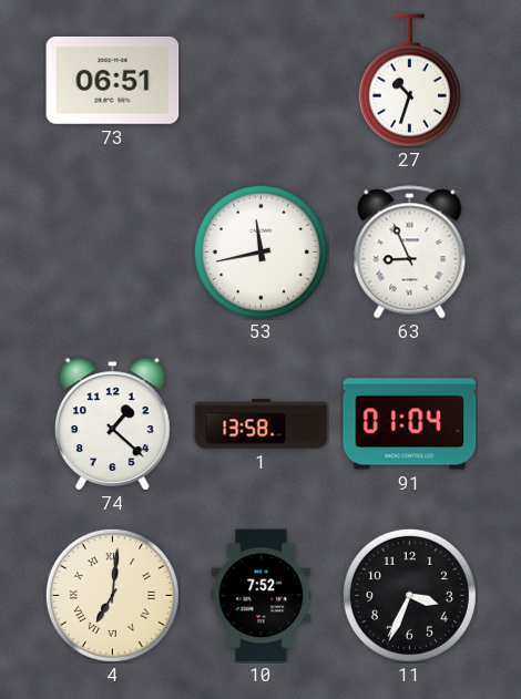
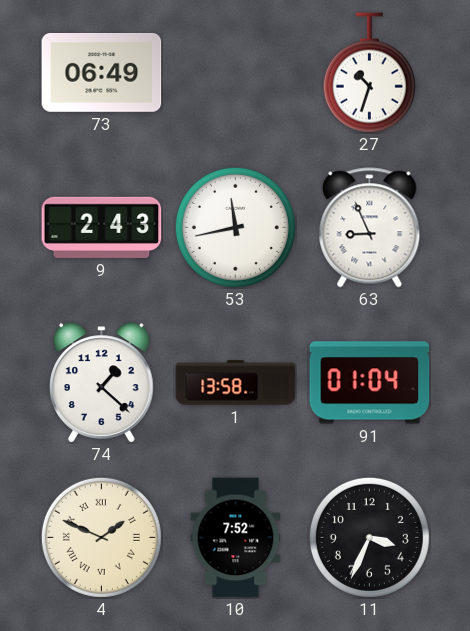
73: 06:51 -> 06:49
9: none -> 2:43
4: 7:01 -> 1:49
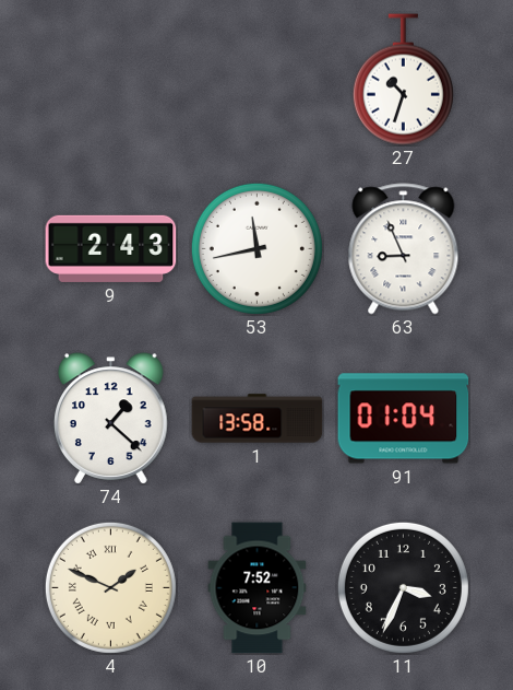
73: 06:49 -> none
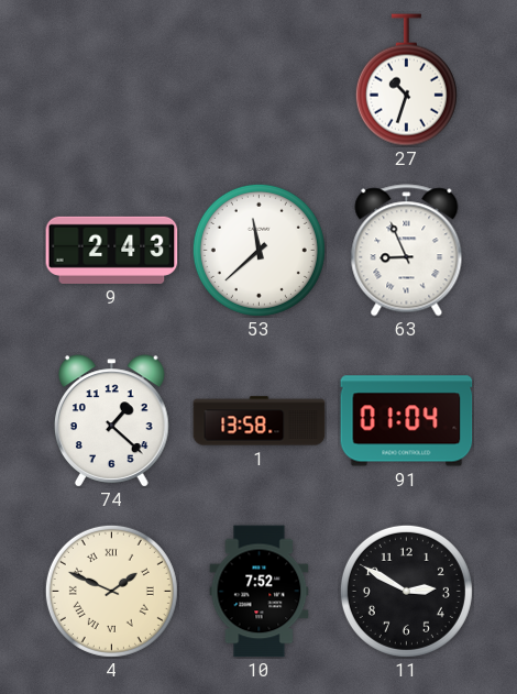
53: 11:43 -> 11:38
11: 3:34 -> 2:50
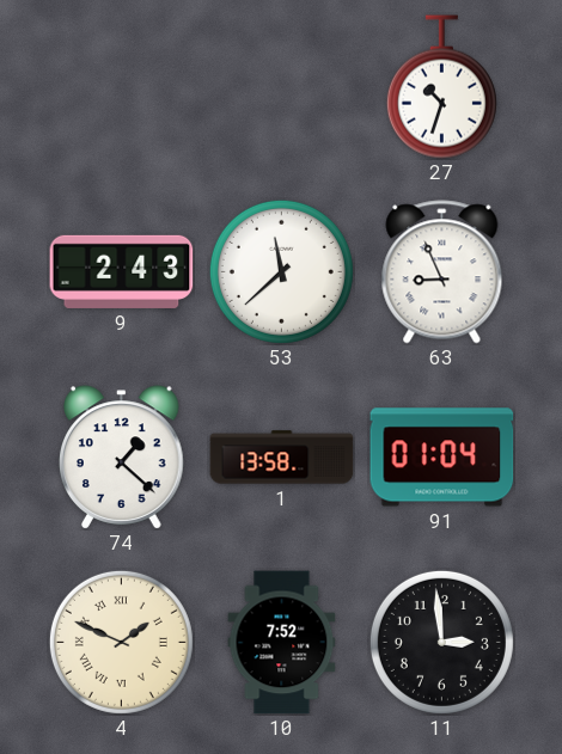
11: 2:50 -> 2:59
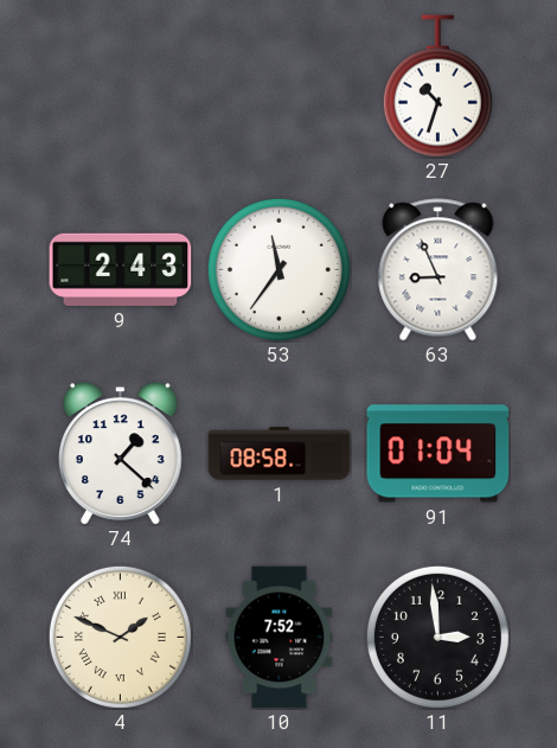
53: 11:38 -> 11:36
1: 13:58 -> 08:58
